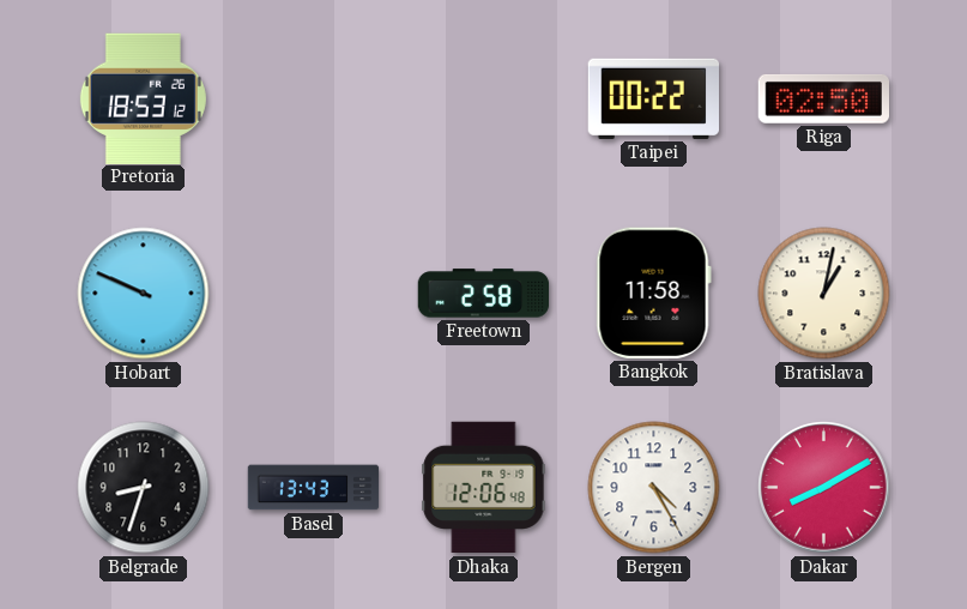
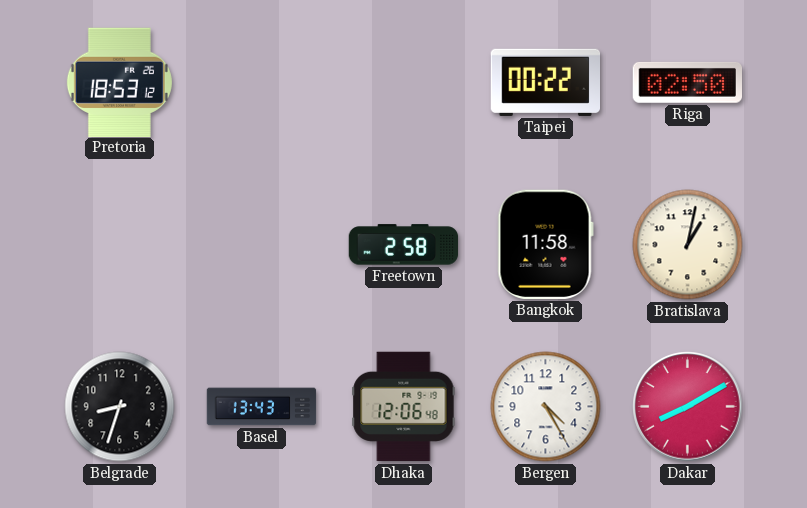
Hobart: 9:49 -> none
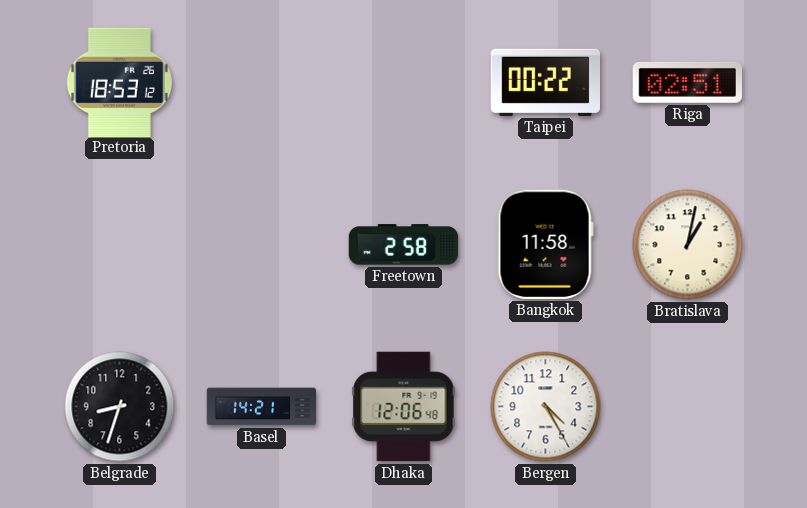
Riga: 02:50 -> 02:51
Basel: 13:43 -> 14:21
Dakar: 8:10 -> none
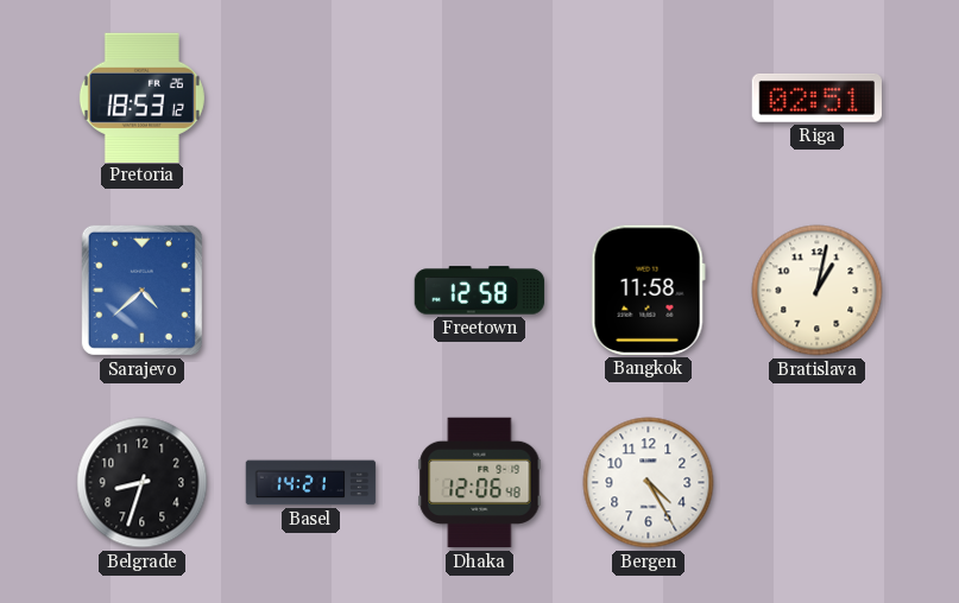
Taipei: 00:22 -> none
Sarajevo: none -> 4:38
Freetown: 2:58 -> 12:58
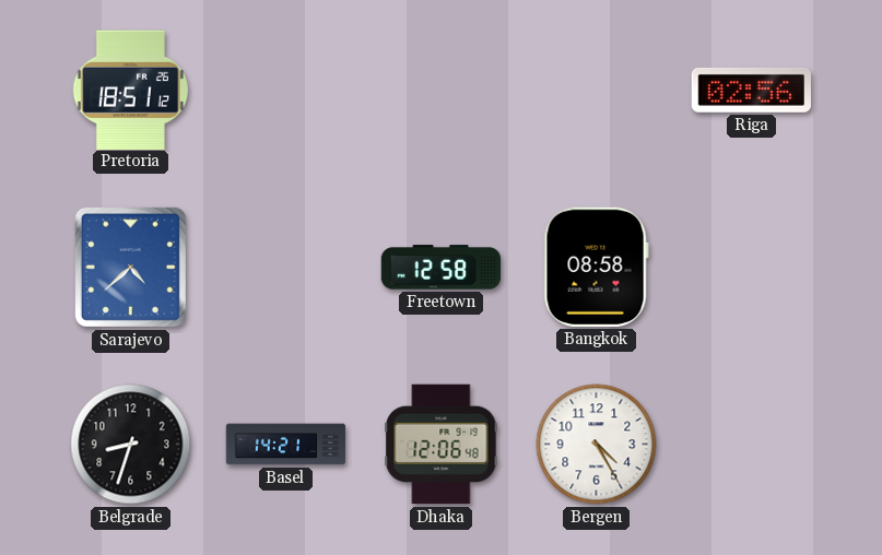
Pretoria: 18:53 -> 18:51
Riga: 02:51 -> 02:56
Bangkok: 11:58 -> 08:58
Bratislava: 1:02 -> none
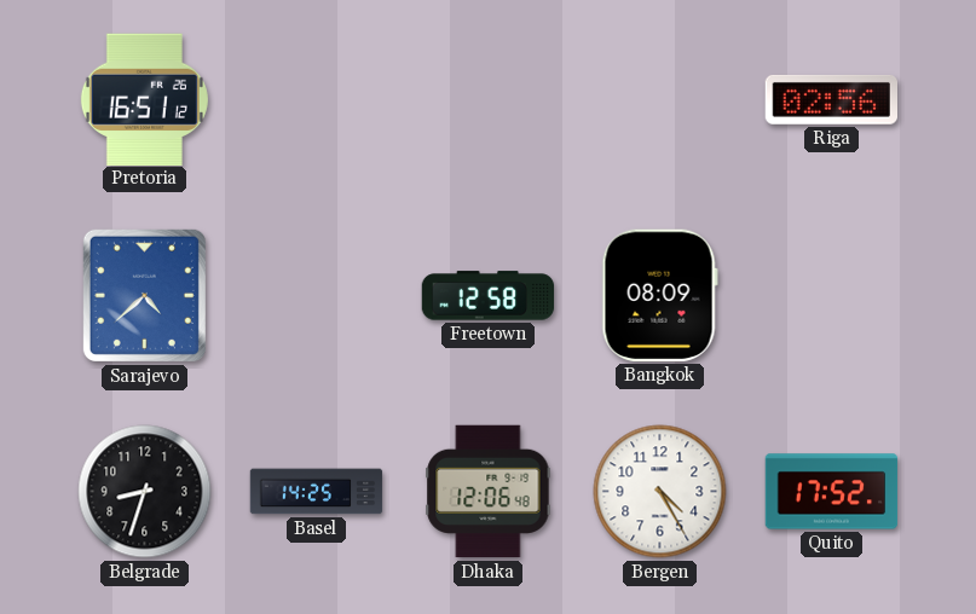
Pretoria: 18:51 -> 16:51
Bangkok: 08:58 -> 08:09
Basel: 14:21 -> 14:25
Quito: none -> 17:52
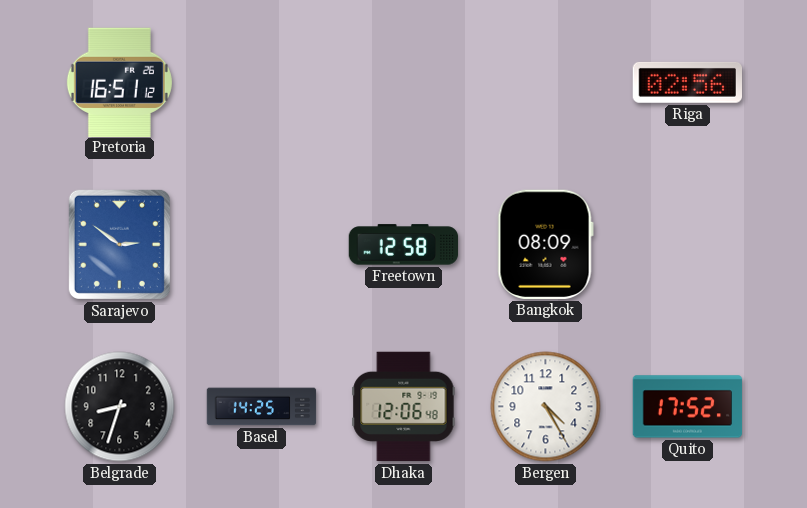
Sarajevo: 4:38 -> 2:51
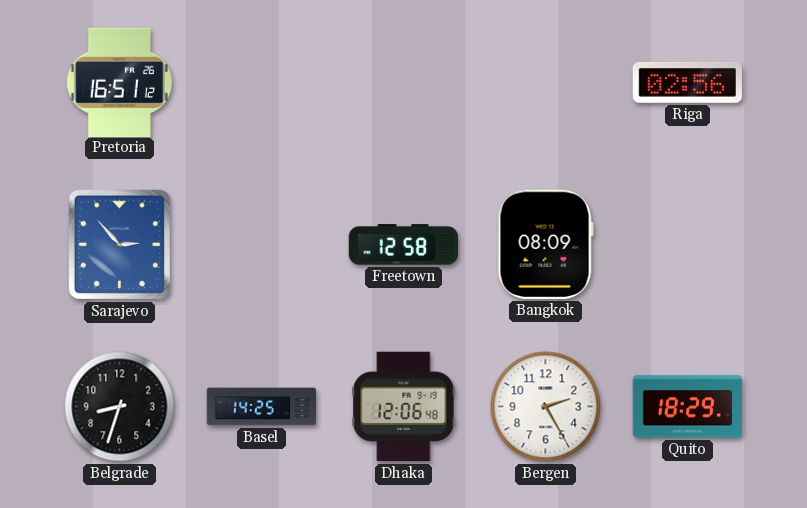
Sarajevo: 2:51 -> 2:53
Bergen: 4:25 -> 2:25
Quito: 17:52 -> 18:29
